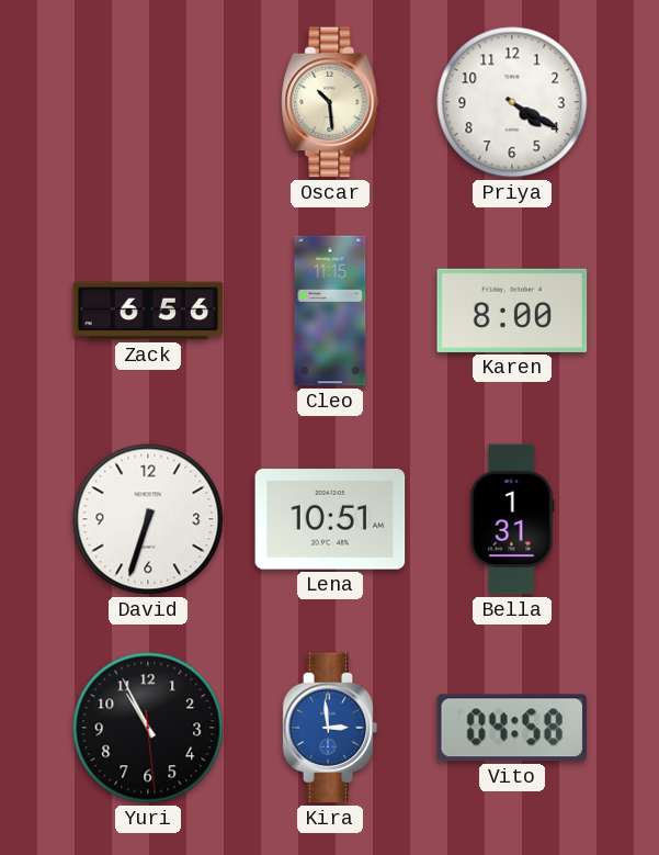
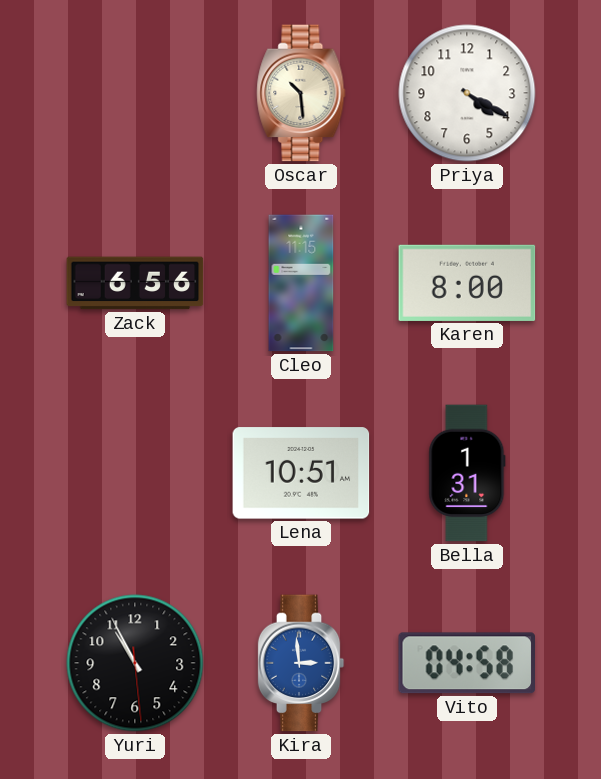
David: 6:33 -> none
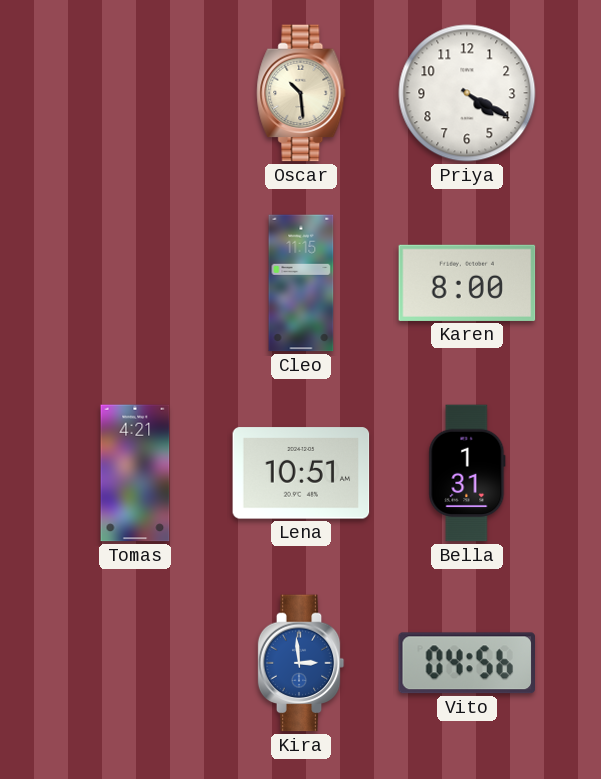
Zack: 6:56 -> none
Tomas: none -> 4:21
Yuri: 10:55 -> none
Vito: 04:58 -> 04:56
